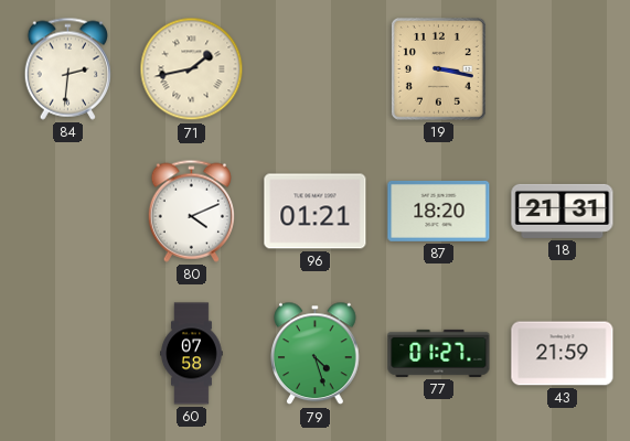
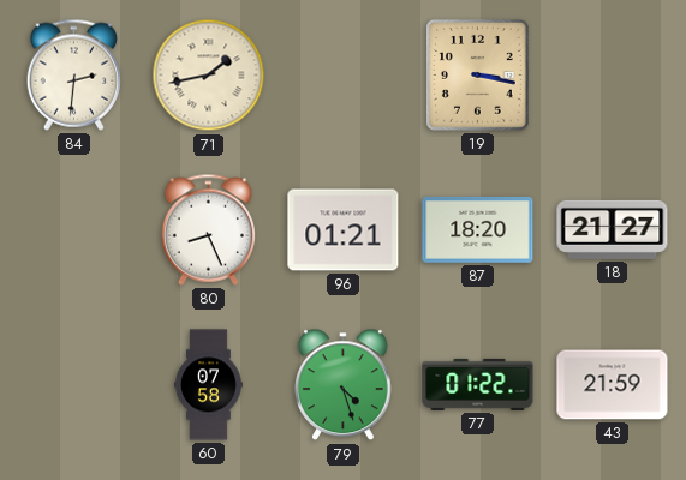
80: 4:11 -> 8:26
18: 21:31 -> 21:27
77: 01:27 -> 01:22
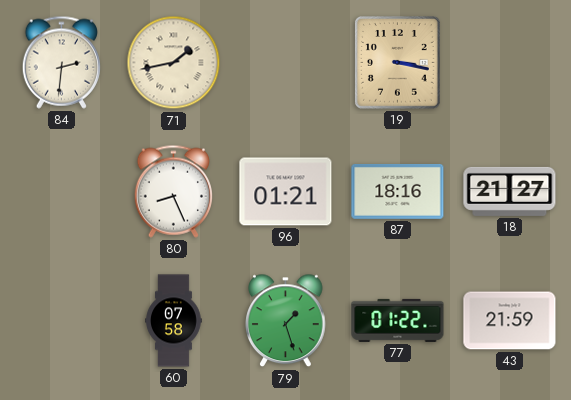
87: 18:20 -> 18:16
79: 4:27 -> 1:27
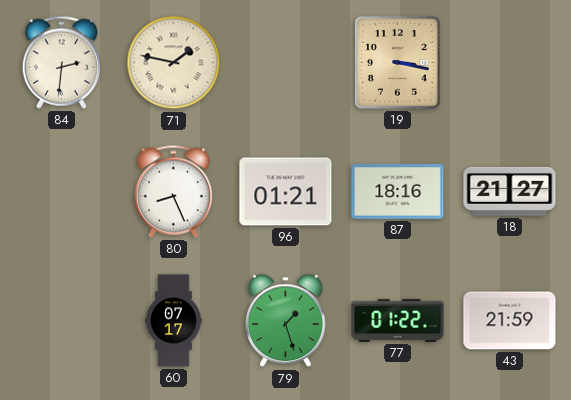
71: 1:43 -> 1:47
60: 07:58 -> 07:17
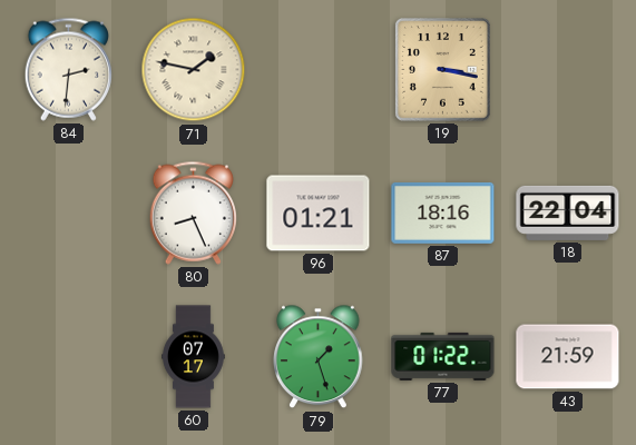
18: 21:27 -> 22:04
